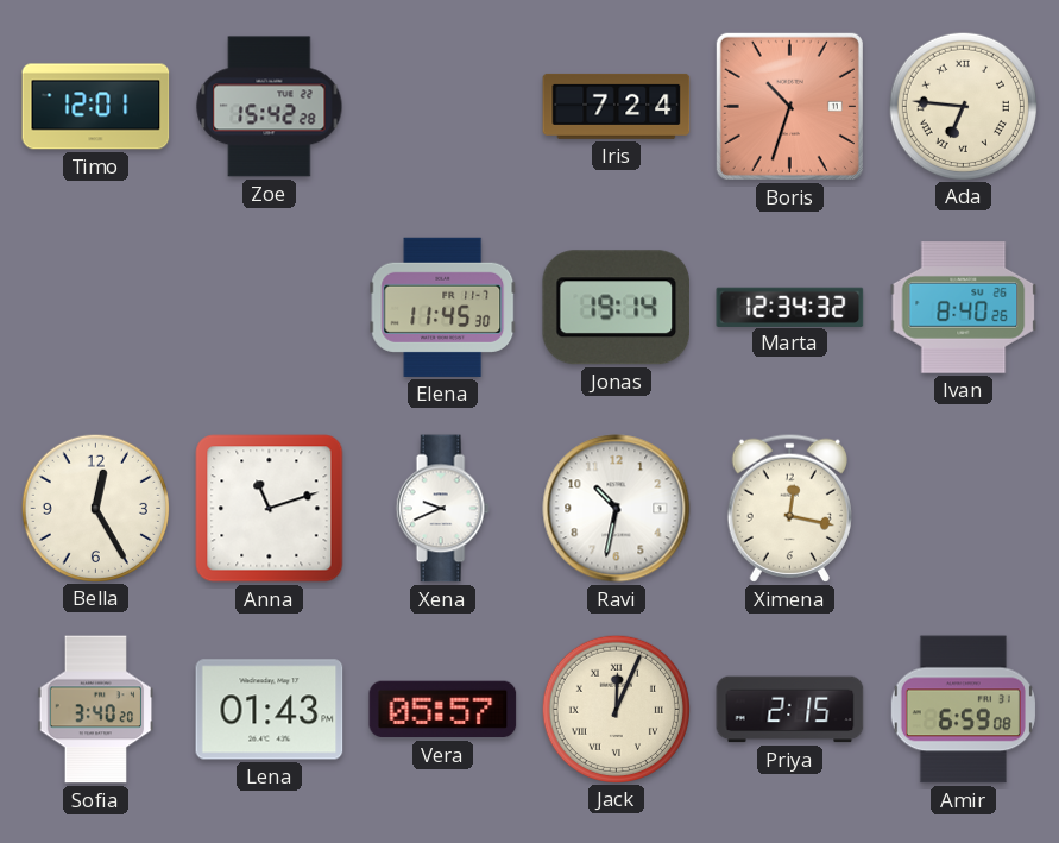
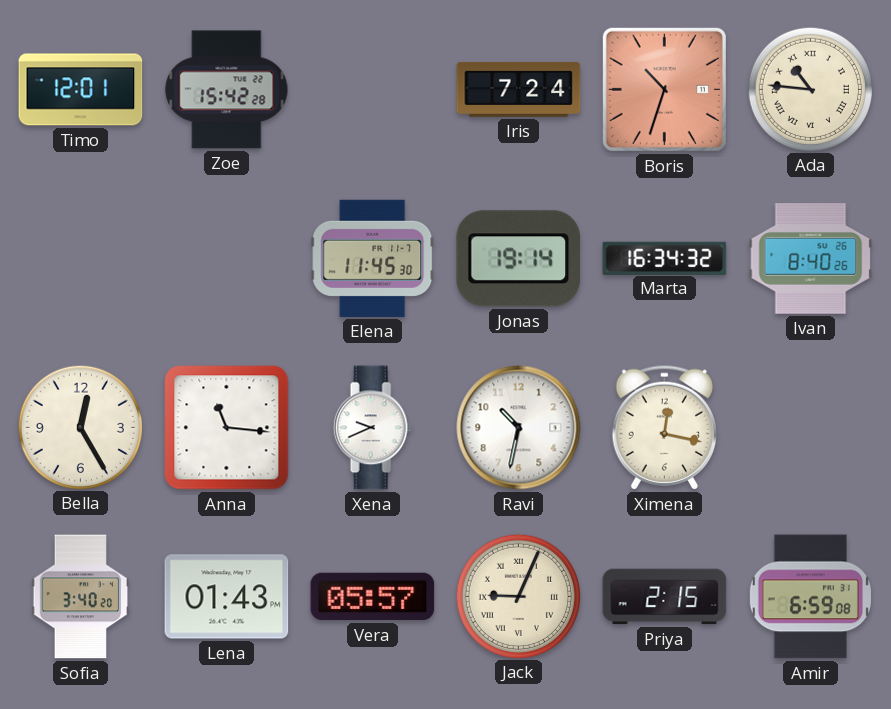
Ada: 6:46 -> 10:46
Marta: 12:34 -> 16:34
Anna: 11:12 -> 11:16
Jack: 12:04 -> 9:04
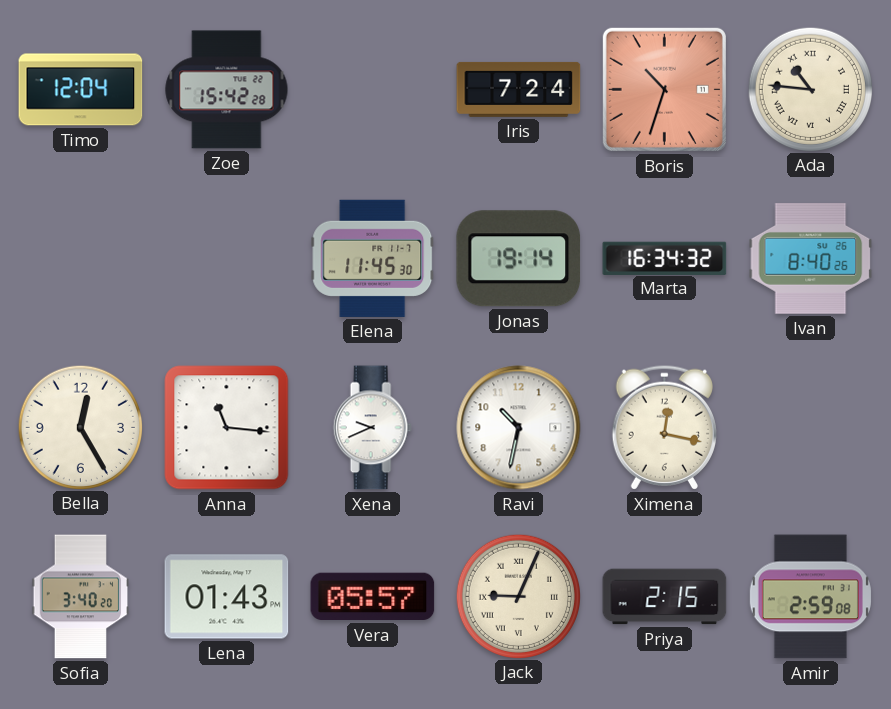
Timo: 12:01 -> 12:04
Amir: 6:59 -> 2:59
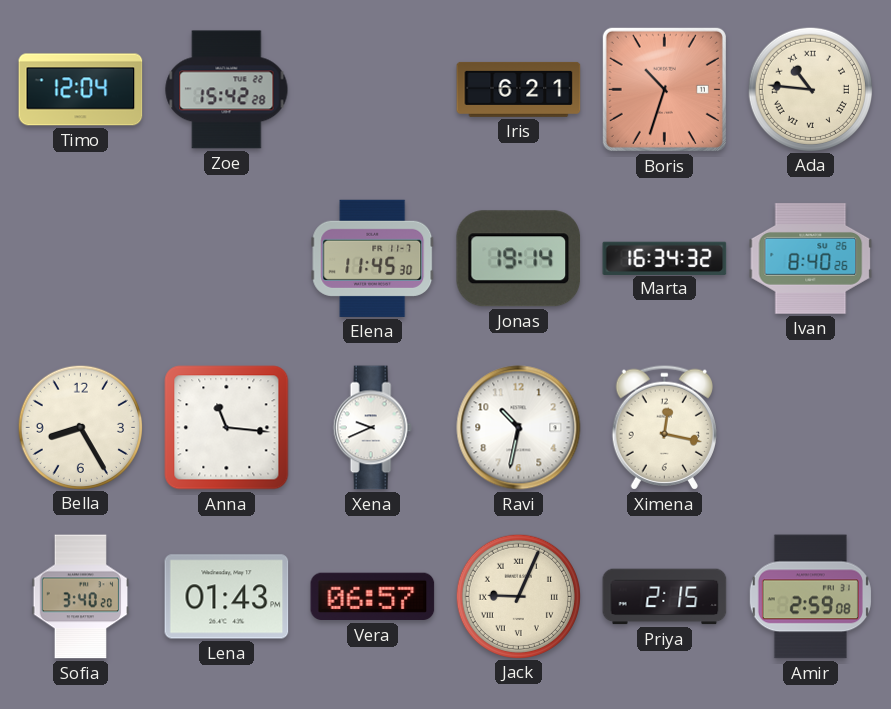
Iris: 7:24 -> 6:21
Bella: 12:25 -> 8:25
Vera: 05:57 -> 06:57
